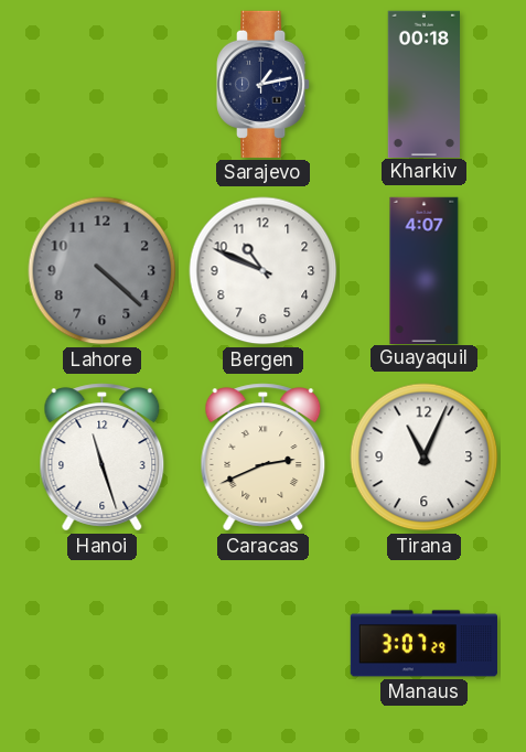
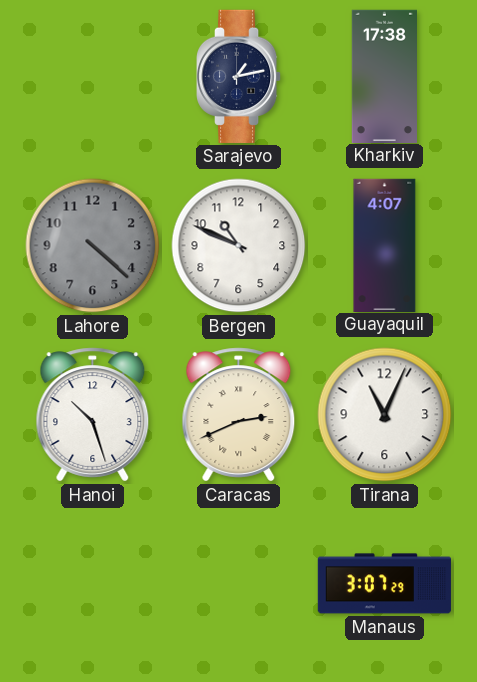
Kharkiv: 00:18 -> 17:38
Hanoi: 11:27 -> 10:27
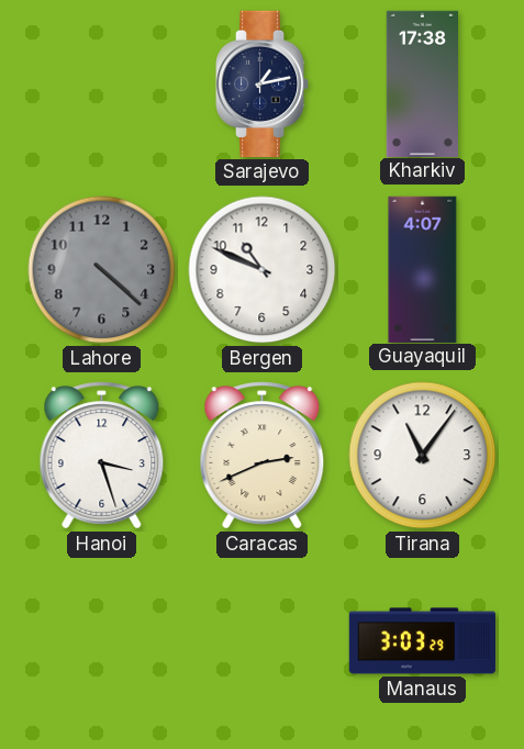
Hanoi: 10:27 -> 3:27
Tirana: 11:04 -> 11:06
Manaus: 3:07 -> 3:03
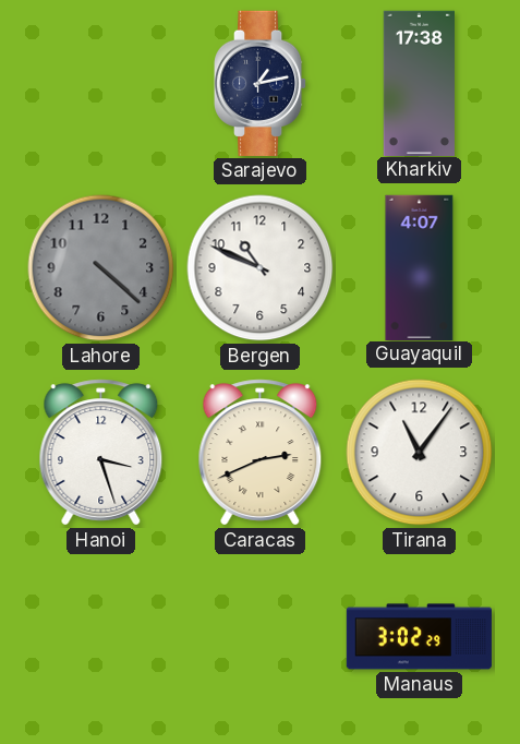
Manaus: 3:03 -> 3:02
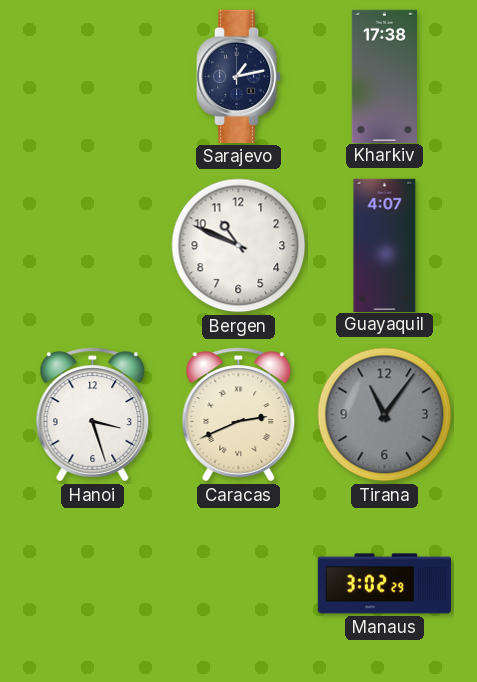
Lahore: 4:22 -> none
Tirana dial: white -> grey
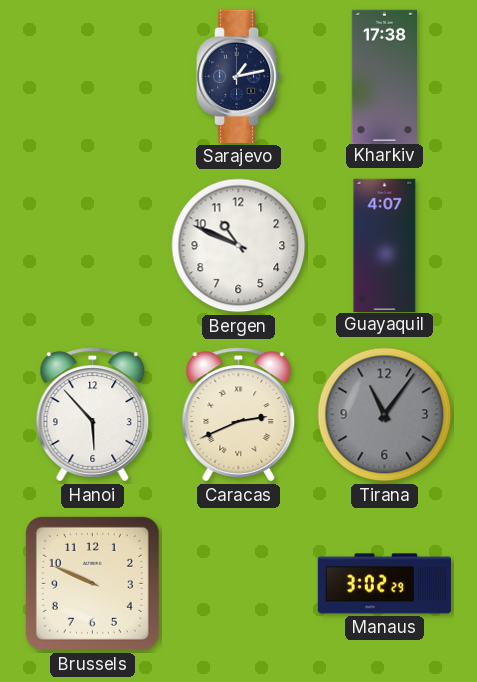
Hanoi: 3:27 -> 5:53
Brussels: none -> 9:49
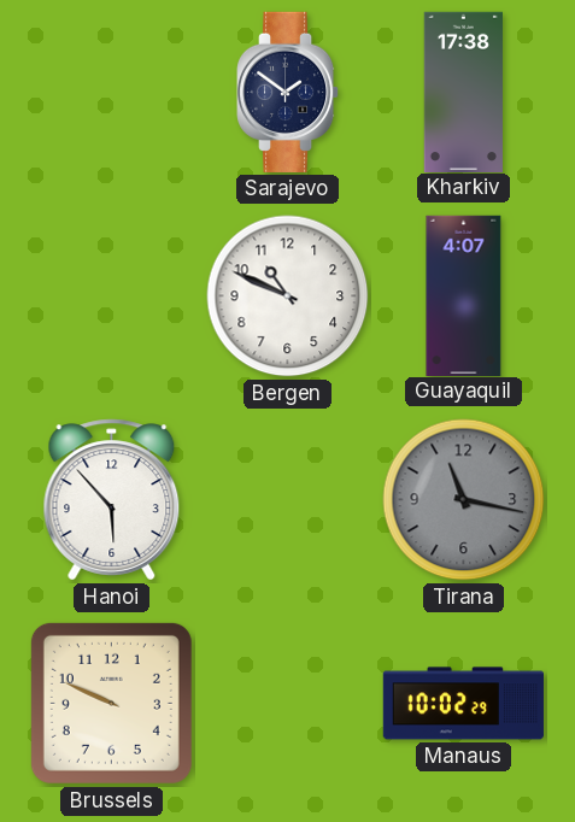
Sarajevo: 1:13 -> 1:51
Caracas: 2:41 -> none
Tirana: 11:06 -> 11:17
Manaus: 3:02 -> 10:02
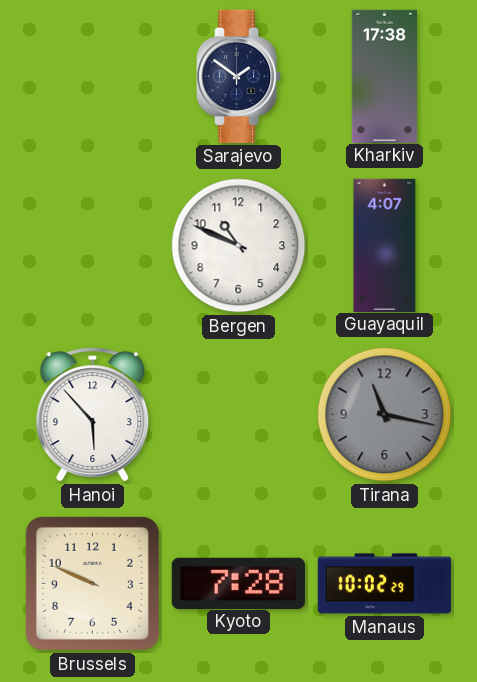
Kyoto: none -> 7:28
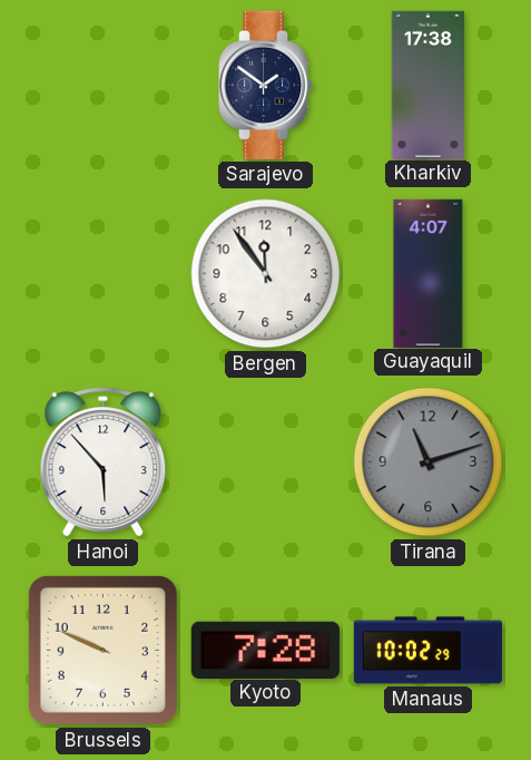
Bergen: 10:49 -> 11:54
Tirana: 11:17 -> 11:12
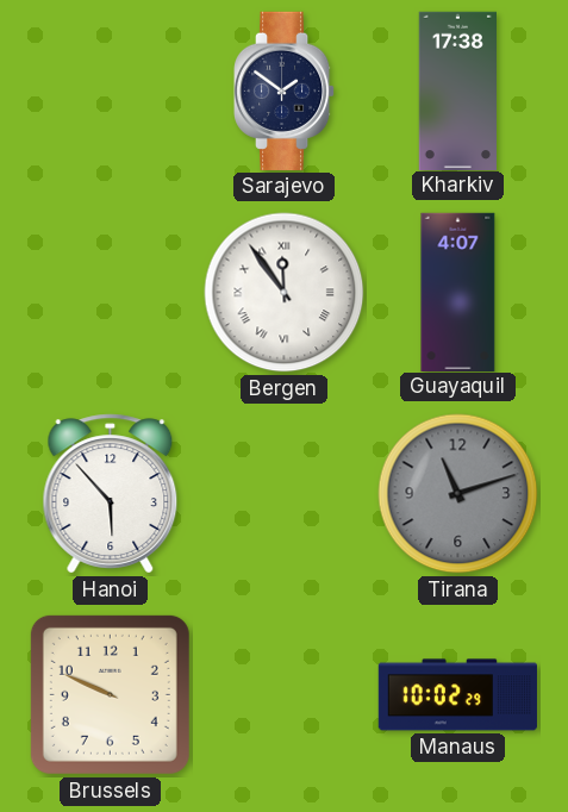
Bergen numerals: Arabic -> Roman
Kyoto: 7:28 -> none
